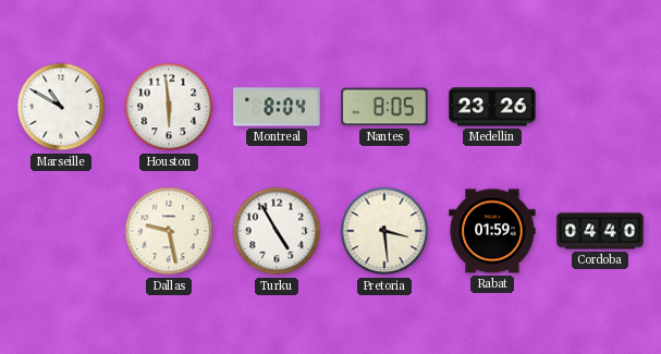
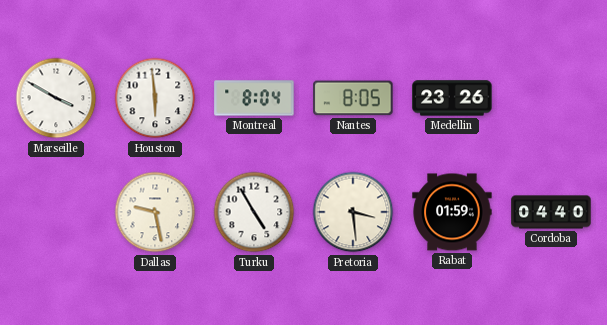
Marseille: 10:50 -> 3:50
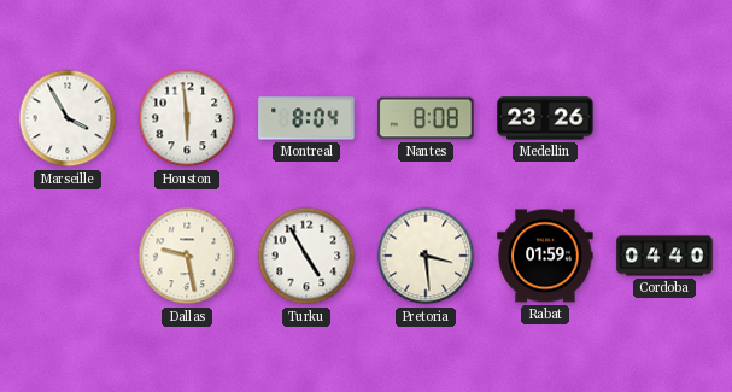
Marseille: 3:50 -> 3:55
Nantes: 8:05 -> 8:08
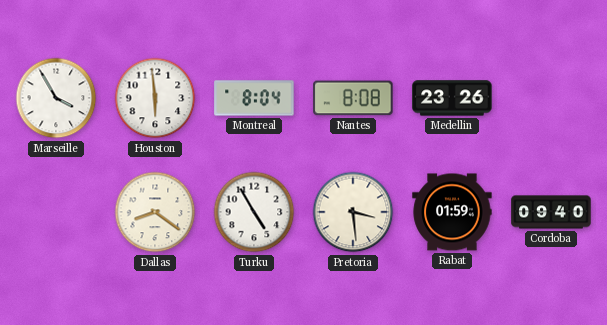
Dallas: 9:28 -> 8:21
Cordoba: 04:40 -> 09:40
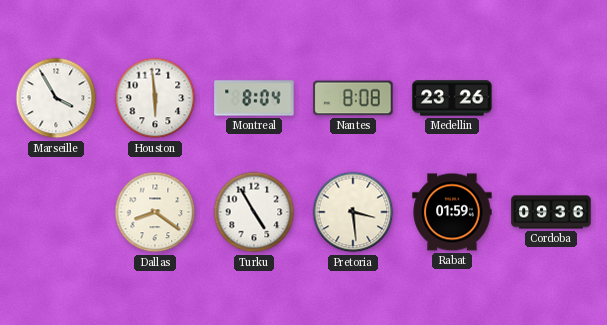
Cordoba: 09:40 -> 09:36
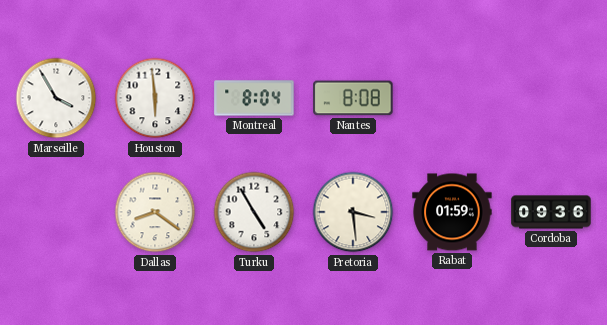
Medellin: 23:26 -> none
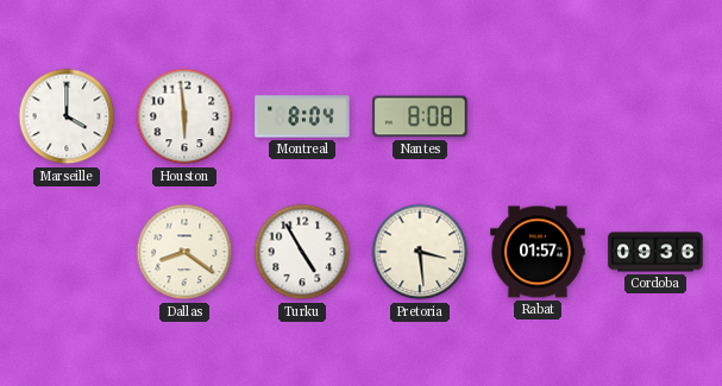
Marseille: 3:55 -> 4:00
Rabat: 01:59 -> 01:57
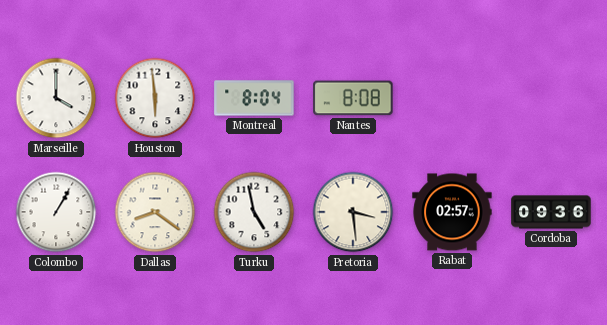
Colombo: none -> 1:05
Turku: 4:55 -> 4:58
Rabat: 01:57 -> 02:57
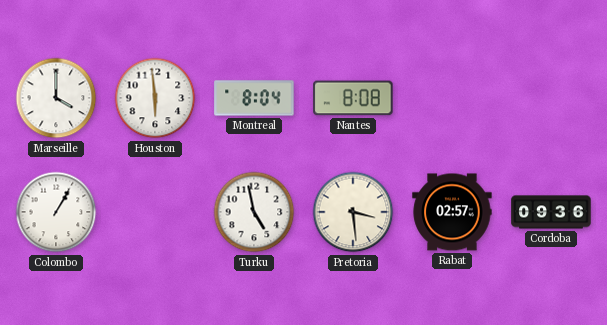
Dallas: 8:21 -> none
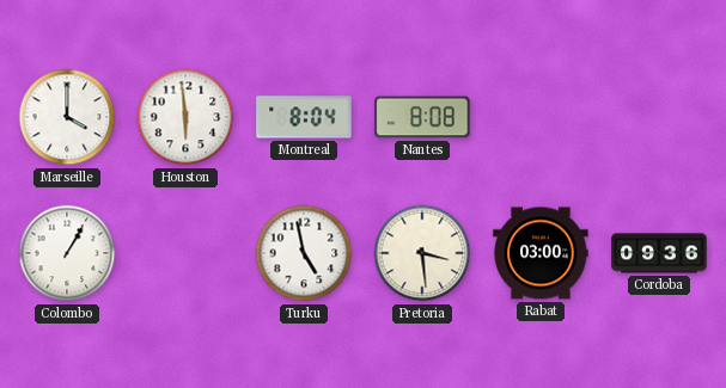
Rabat: 02:57 -> 03:00
